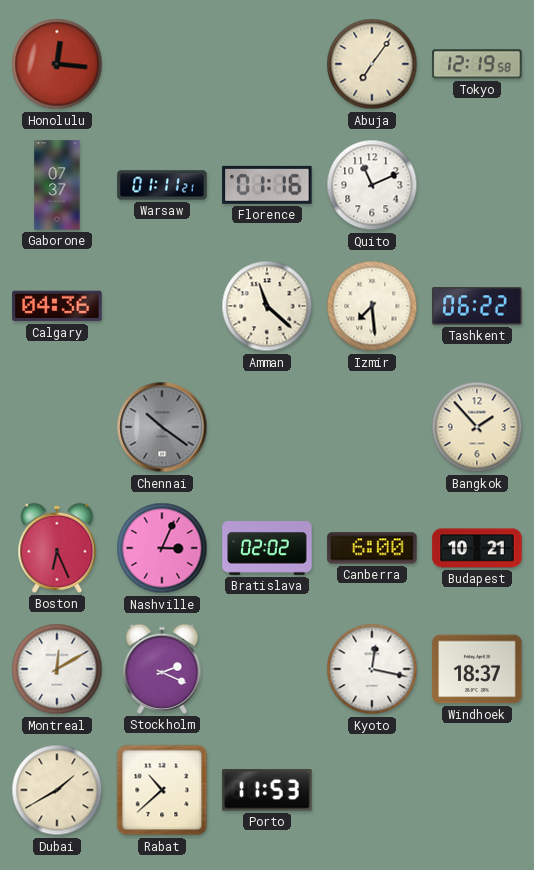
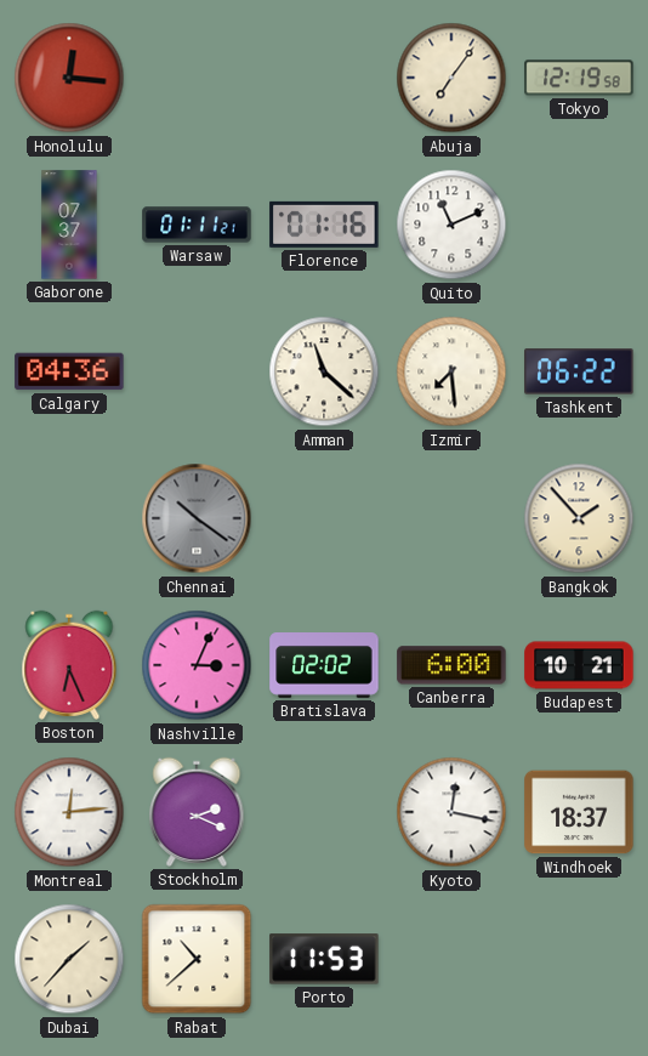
Montreal: 12:10 -> 12:14
Dubai: 1:40 -> 1:37
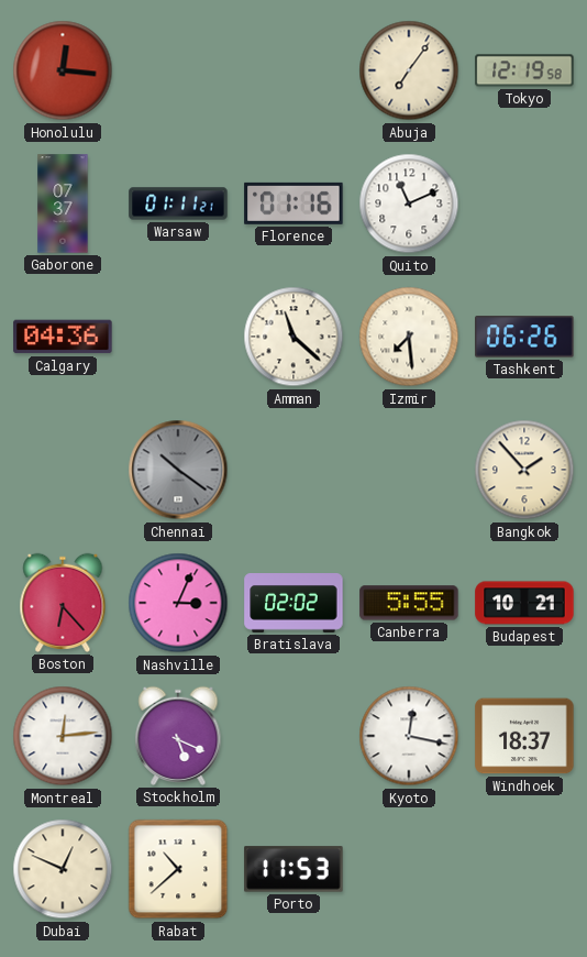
Tashkent: 06:22 -> 06:26
Boston: 6:26 -> 6:23
Canberra: 6:00 -> 5:55
Stockholm: 2:19 -> 5:19
Dubai: 1:37 -> 12:49
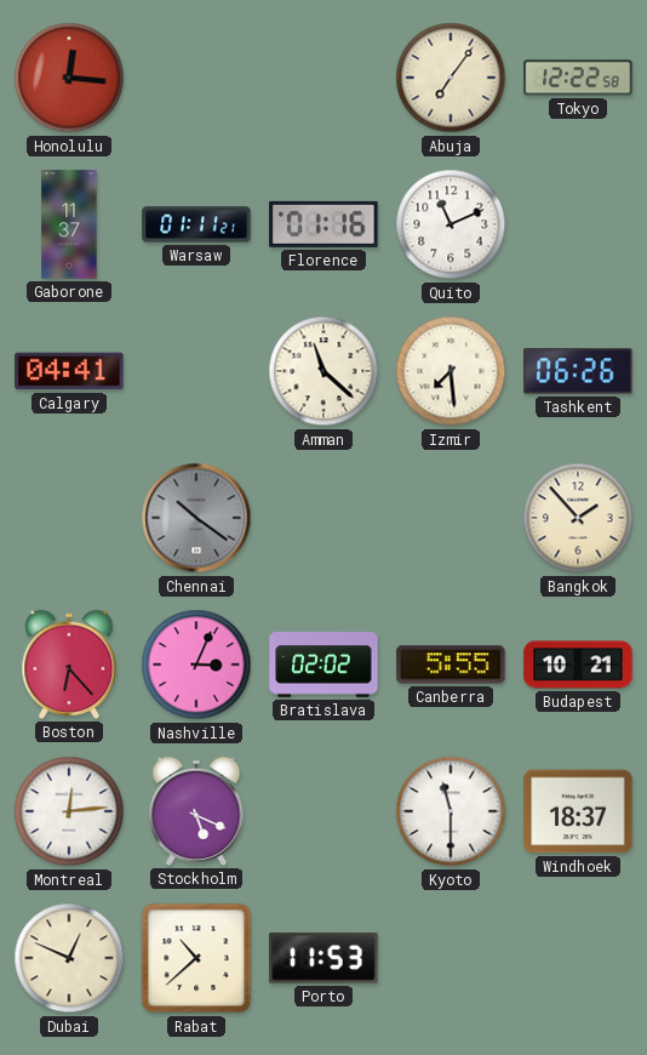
Tokyo: 12:19 -> 12:22
Gaborone: 07:37 -> 11:37
Calgary: 04:36 -> 04:41
Kyoto: 12:17 -> 11:30
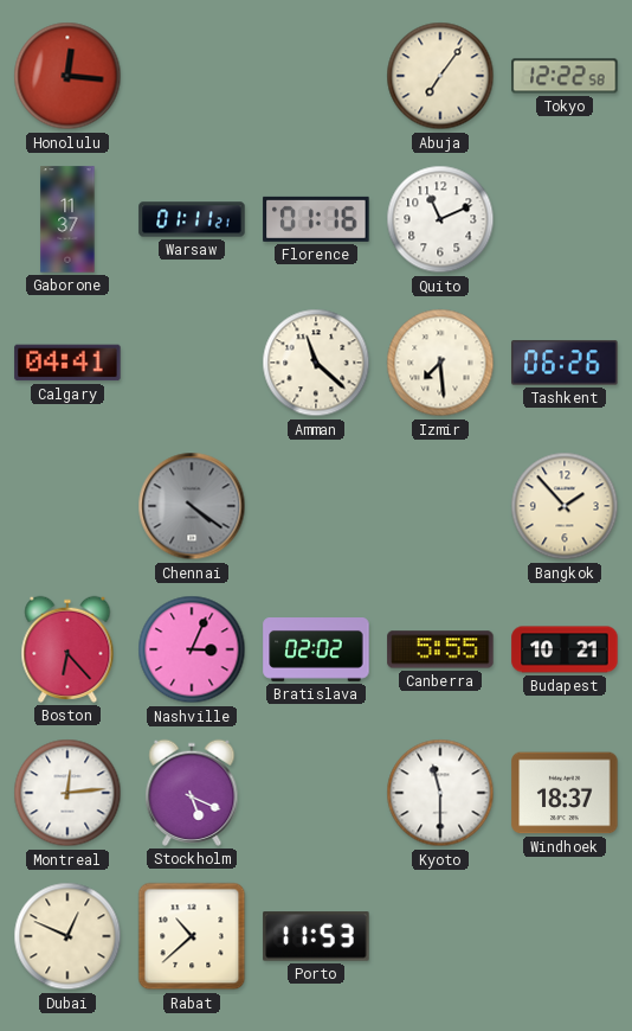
Chennai: 10:21 -> 4:21
